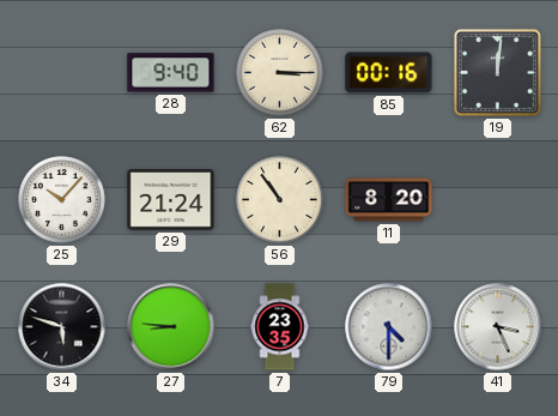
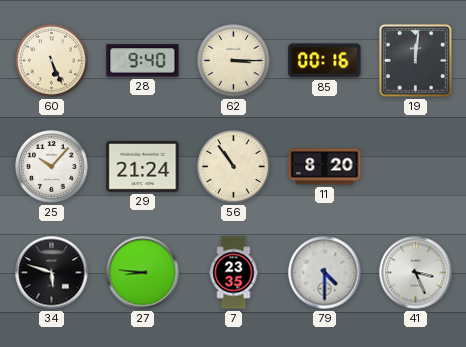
60: none -> 5:26
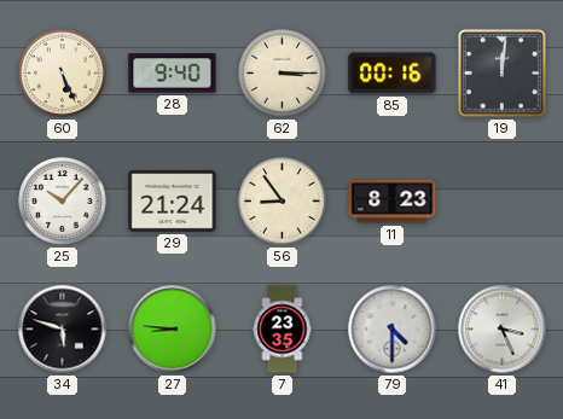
56: 10:54 -> 8:54
11: 8:20 -> 8:23
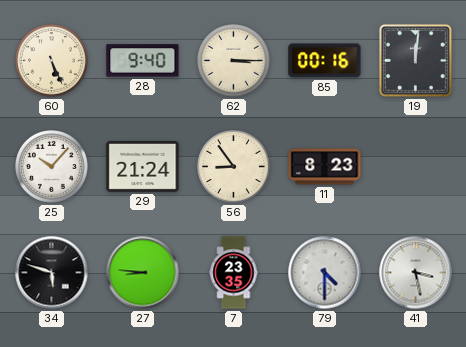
41: 3:26 -> 3:28
